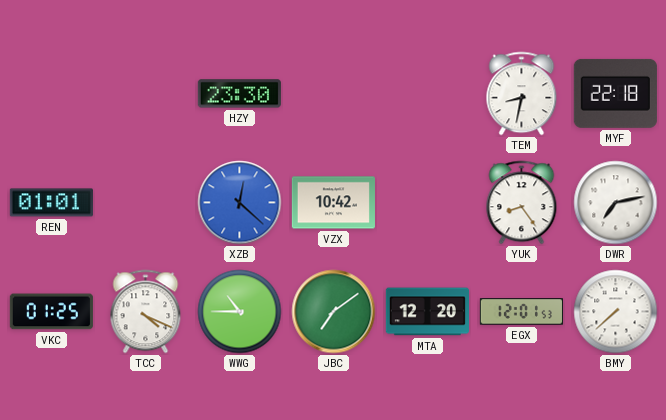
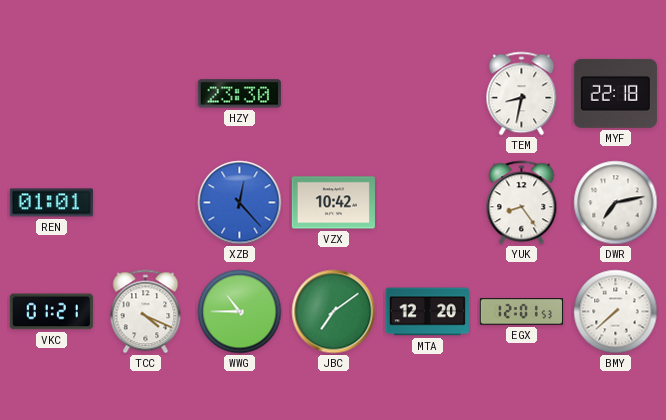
XZB: 12:22 -> 12:23
VKC: 01:25 -> 01:21
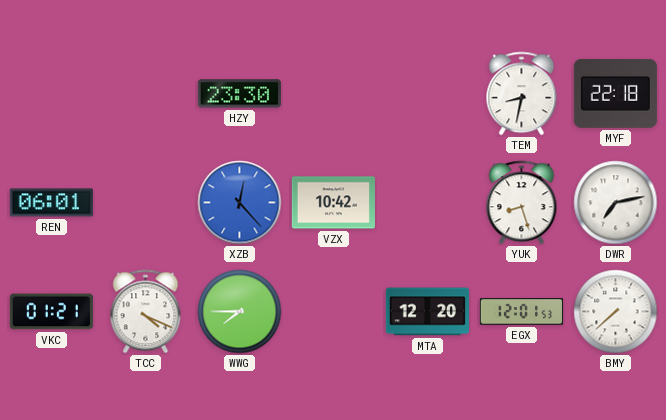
REN: 01:01 -> 06:01
YUK: 8:24 -> 8:27
WWG: 10:45 -> 7:45
JBC: 7:09 -> none
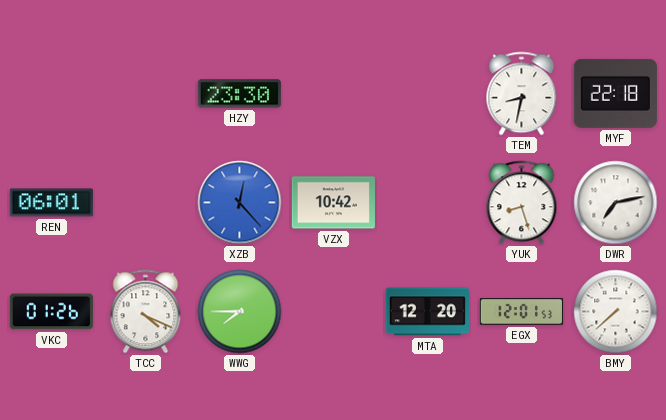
VKC: 01:21 -> 01:26
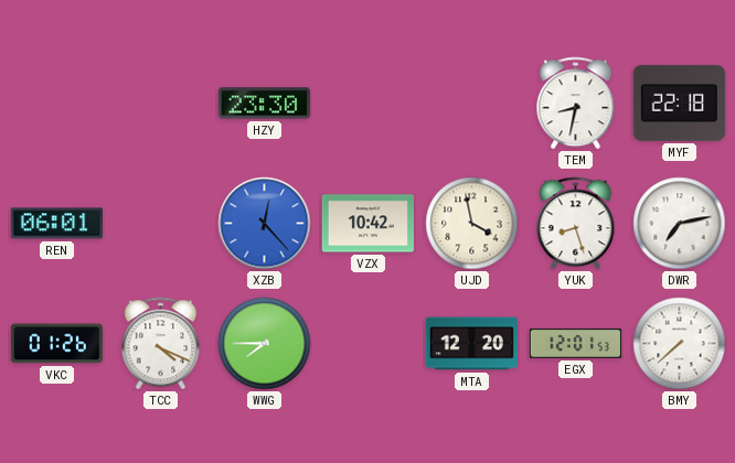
UJD: none -> 3:58
